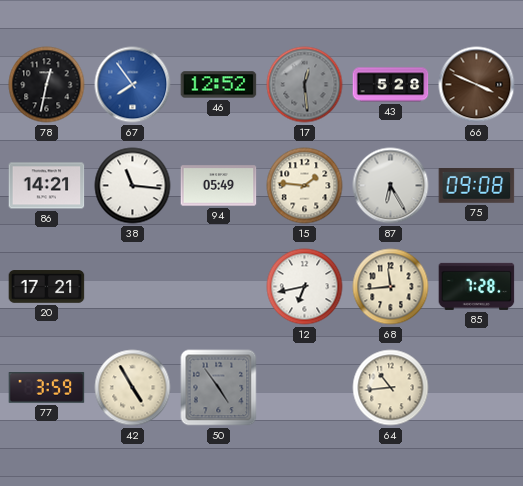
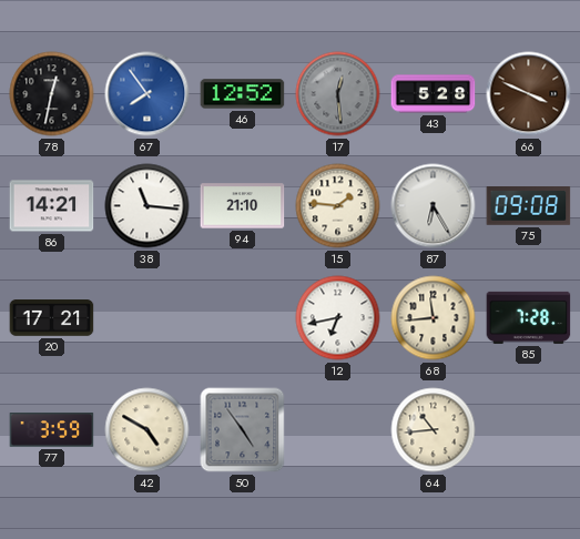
94: 05:49 -> 21:10
42: 4:55 -> 4:50
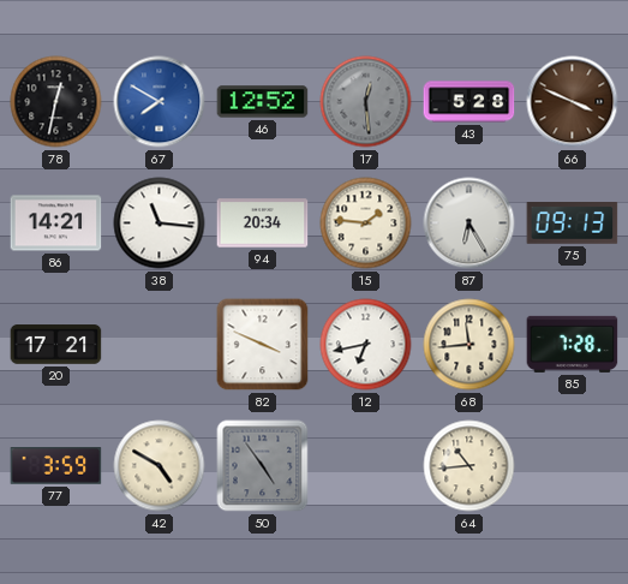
67: 7:54 -> 7:50
94: 21:10 -> 20:34
75: 09:08 -> 09:13
82: none -> 3:49
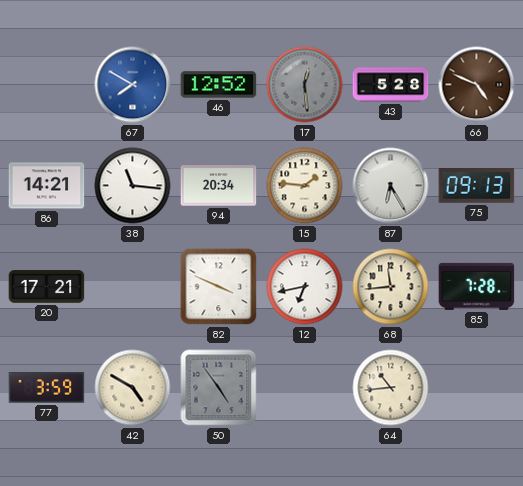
78: 12:32 -> none
66: 3:49 -> 4:49
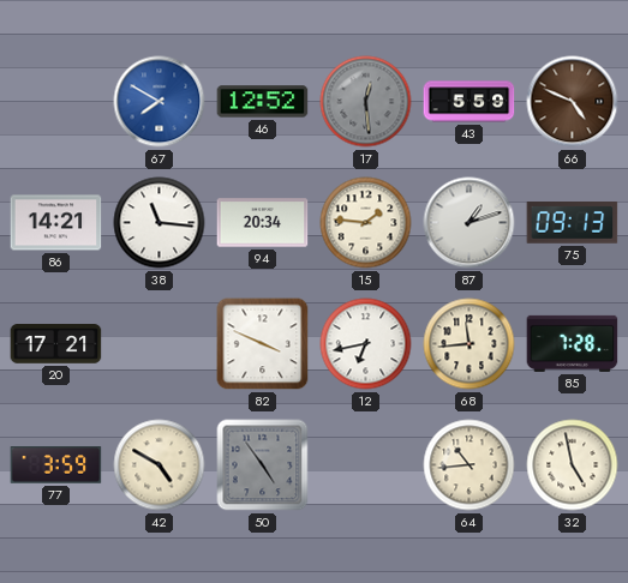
43: 5:28 -> 5:59
87: 6:25 -> 1:12
32: none -> 4:58
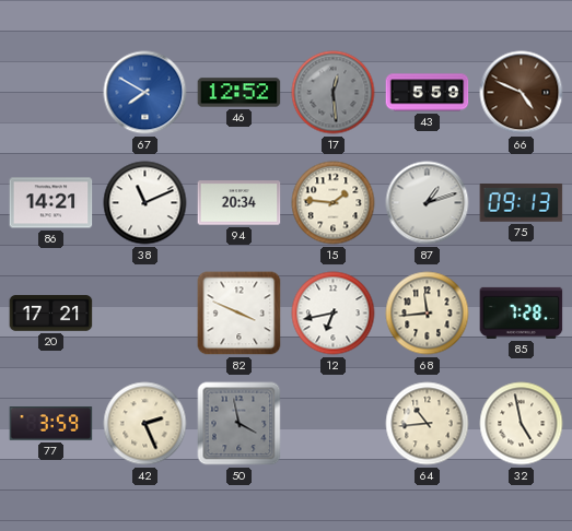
38: 11:16 -> 11:11
42: 4:50 -> 2:26
50: 4:54 -> 3:58
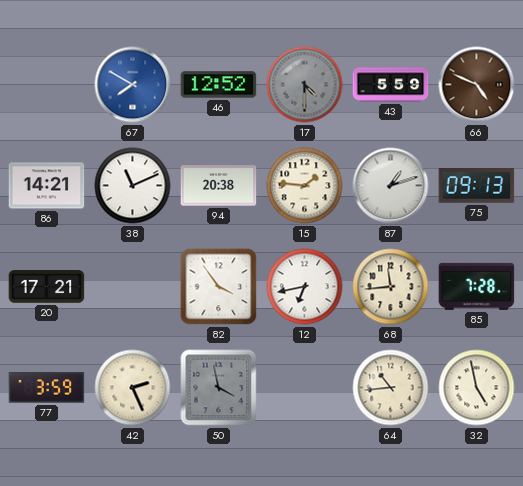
17: 12:29 -> 4:30
94: 20:34 -> 20:38
82: 3:49 -> 3:54
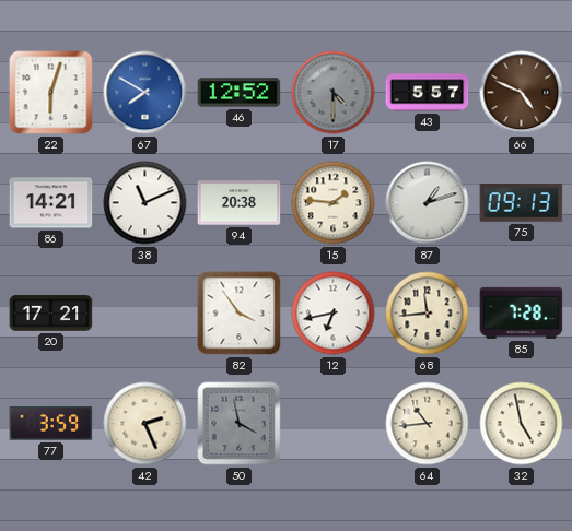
22: none -> 6:03
43: 5:59 -> 5:57
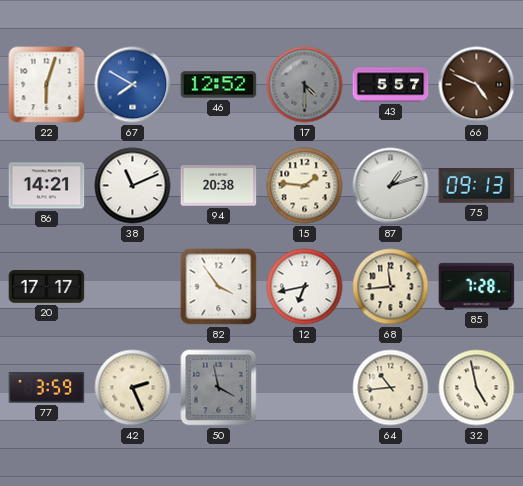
20: 17:21 -> 17:17
